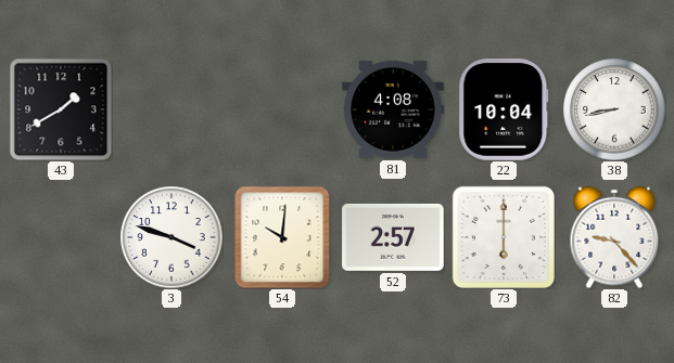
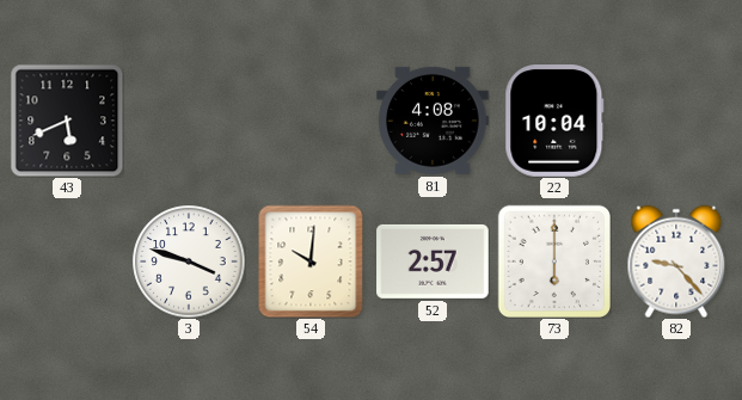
43: 1:40 -> 5:41
38: 8:43 -> none
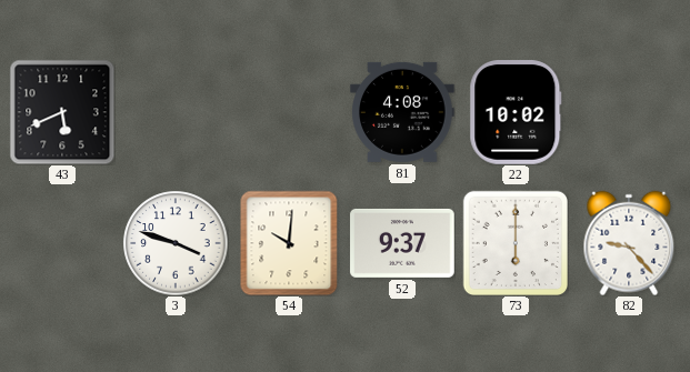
22: 10:04 -> 10:02
52: 2:57 -> 9:37
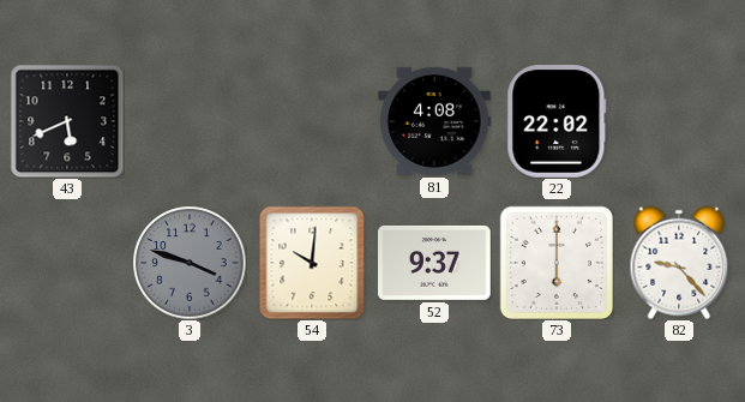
22: 10:02 -> 22:02
3 dial: white -> grey
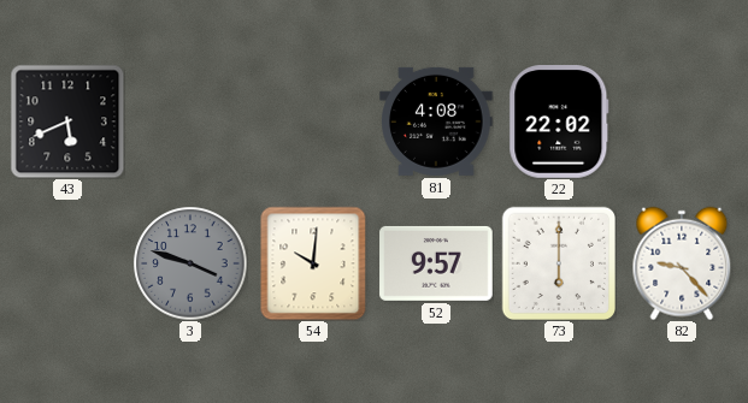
52: 9:37 -> 9:57
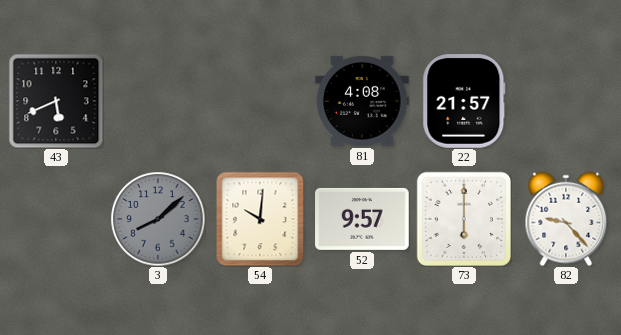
22: 22:02 -> 21:57
3: 3:48 -> 8:08
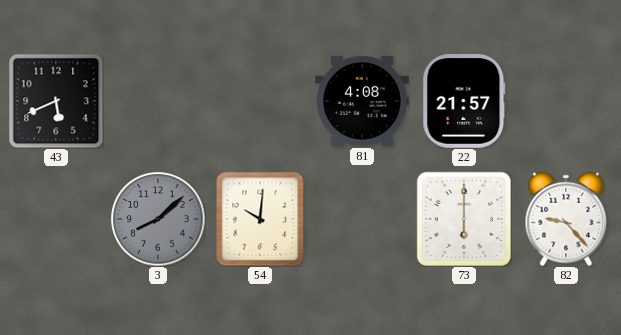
52: 9:57 -> none
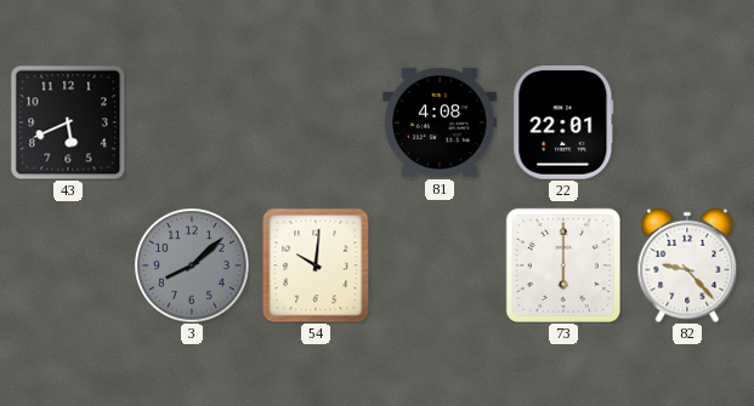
22: 21:57 -> 22:01
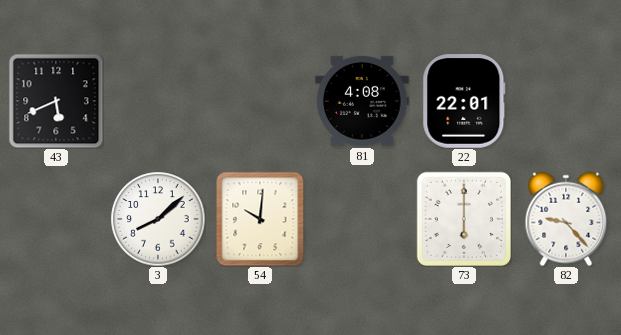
3 dial: grey -> white
